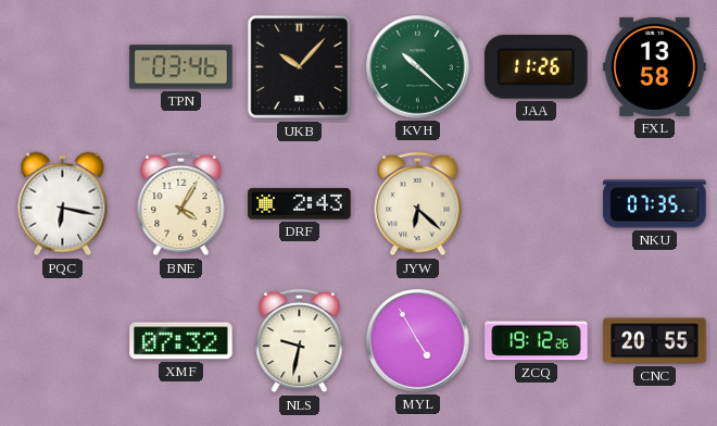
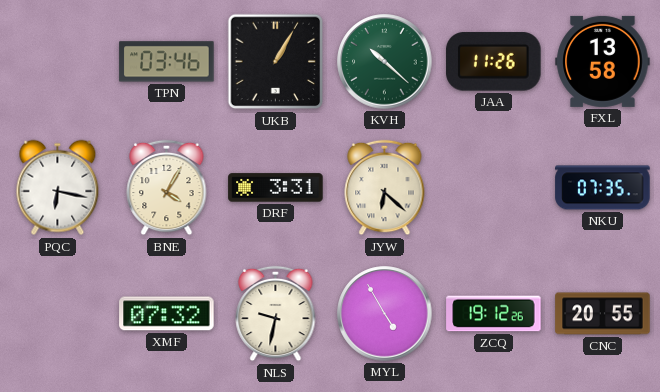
UKB: 10:07 -> 1:05
DRF: 2:43 -> 3:31
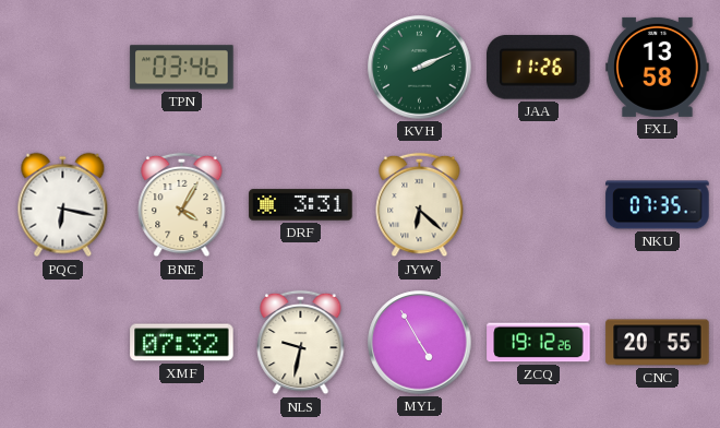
UKB: 1:05 -> none
KVH: 10:22 -> 2:11
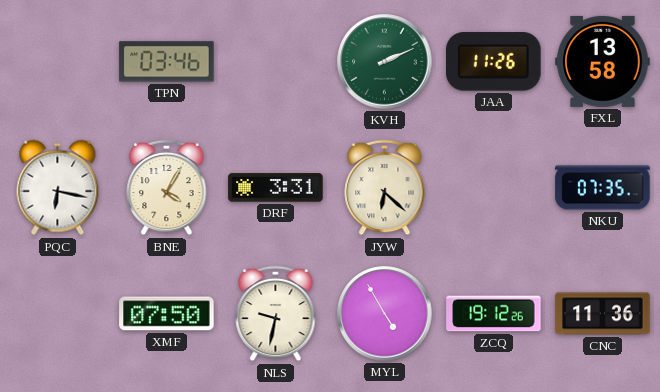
XMF: 07:32 -> 07:50
CNC: 20:55 -> 11:36
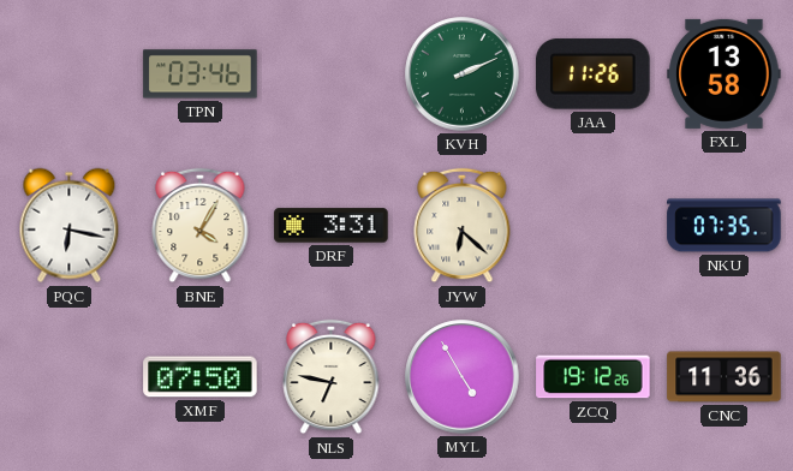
NLS: 9:32 -> 6:47
